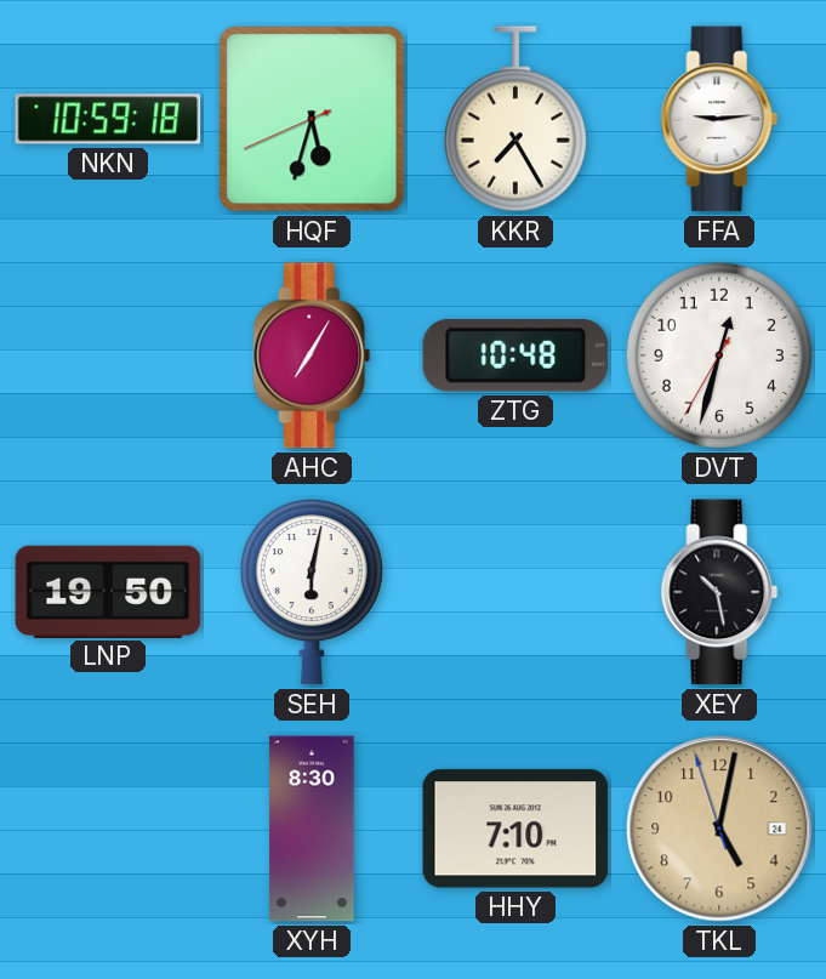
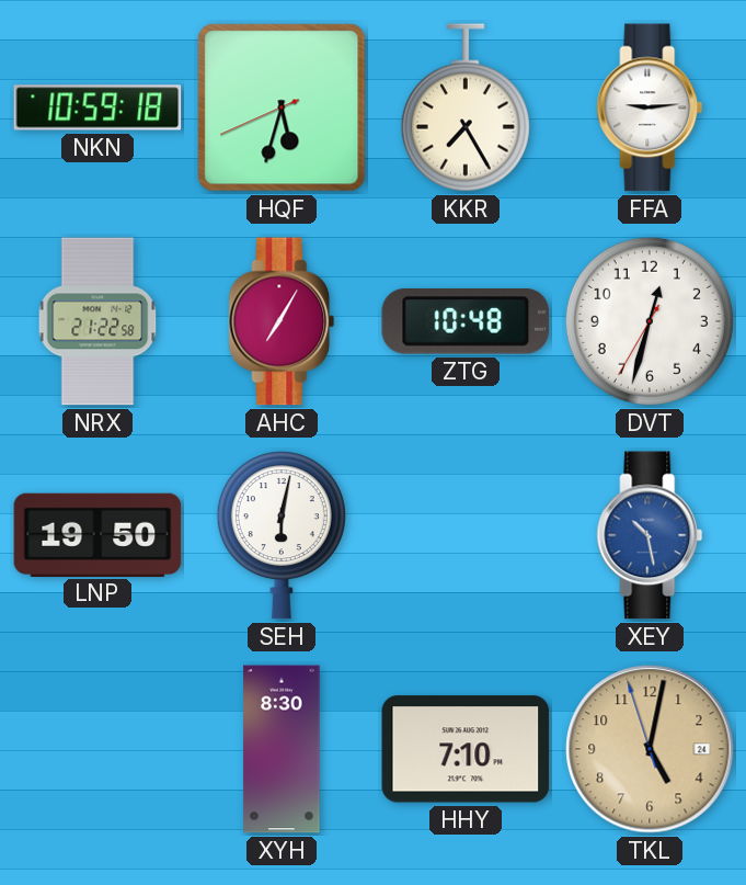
NRX: none -> 21:22
XEY dial: black -> blue
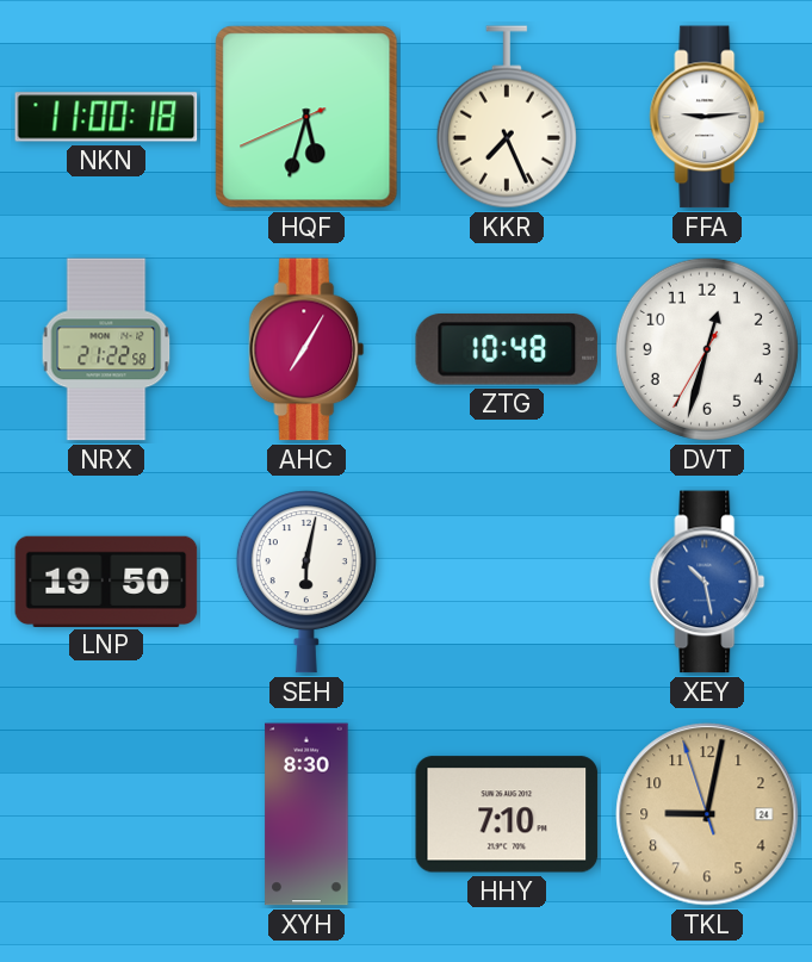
NKN: 10:59 -> 11:00
KKR: 7:25 -> 7:26
TKL: 5:01 -> 9:01
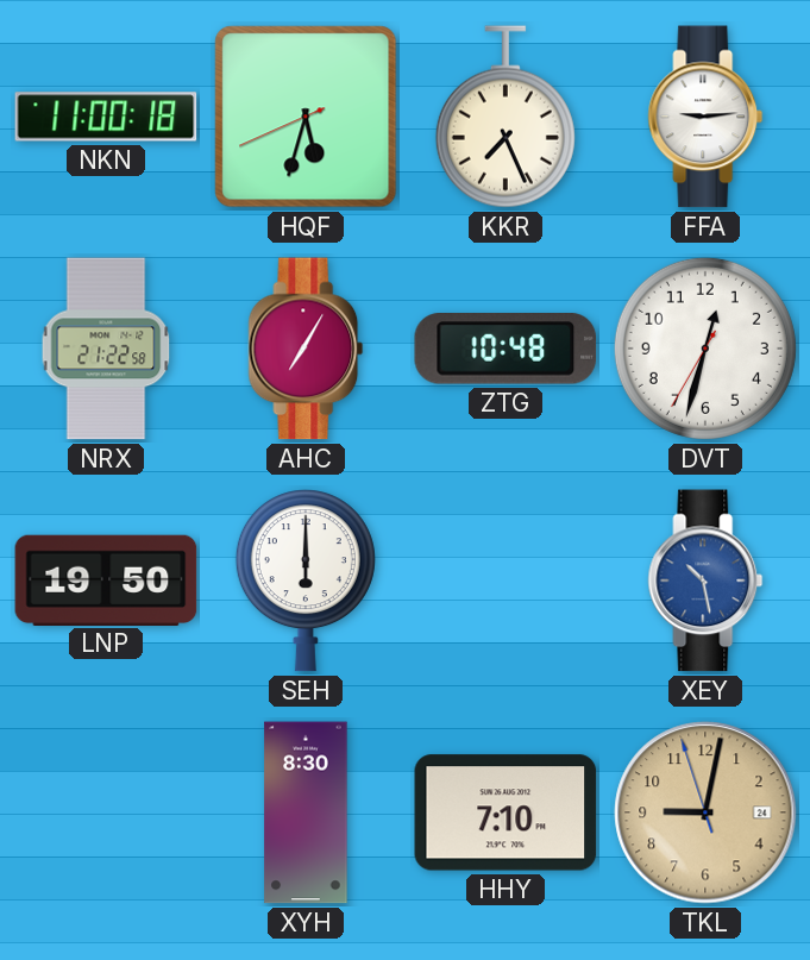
SEH: 6:02 -> 6:00
